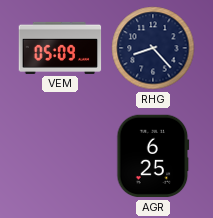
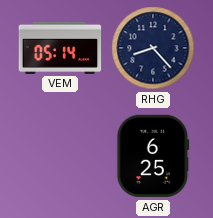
VEM: 05:09 -> 05:14
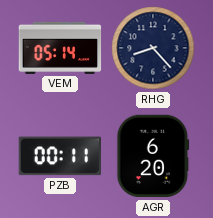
PZB: none -> 00:11
AGR: 6:25 -> 6:20
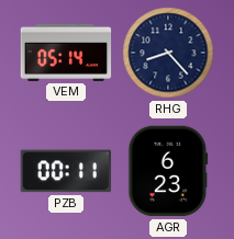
AGR: 6:20 -> 6:23
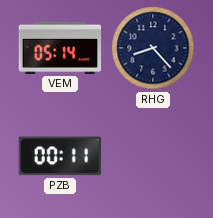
AGR: 6:23 -> none
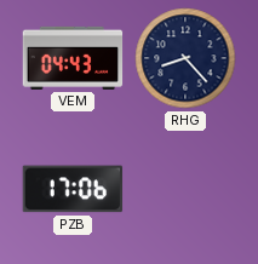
VEM: 05:14 -> 04:43
PZB: 00:11 -> 17:06
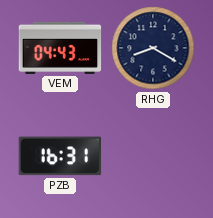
RHG: 8:23 -> 8:20
PZB: 17:06 -> 16:31
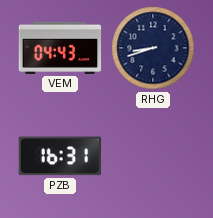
RHG: 8:20 -> 8:42
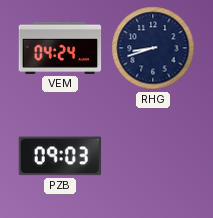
VEM: 04:43 -> 04:24
PZB: 16:31 -> 09:03
